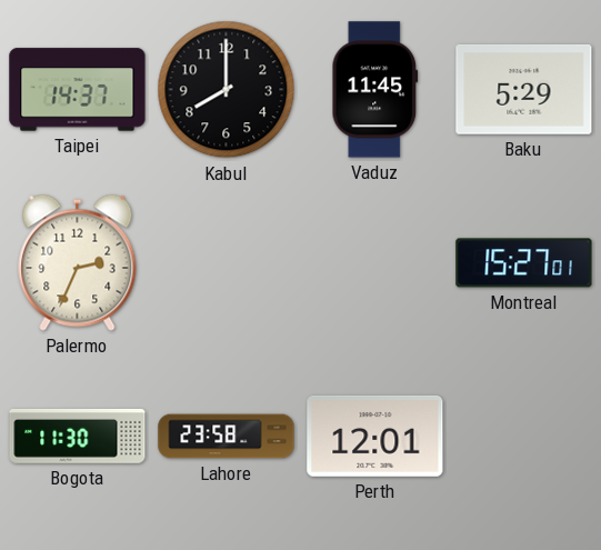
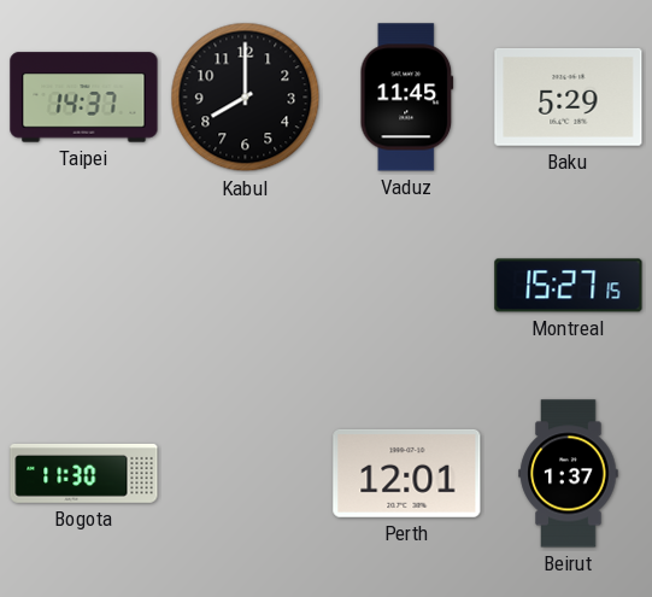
Palermo: 2:34 -> none
Montreal: 15:27:01 -> 15:27:15
Lahore: 23:58 -> none
Beirut: none -> 1:37
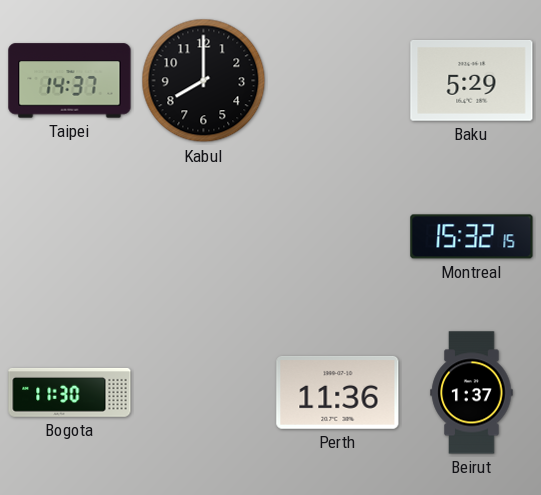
Vaduz: 11:45 -> none
Montreal: 15:27 -> 15:32
Perth: 12:01 -> 11:36
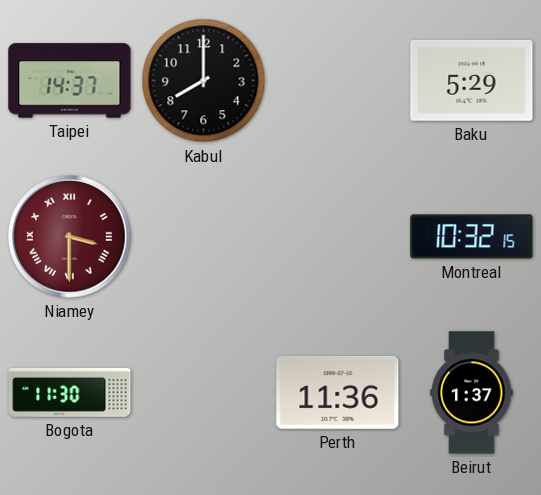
Niamey: none -> 3:30
Montreal: 15:32 -> 10:32
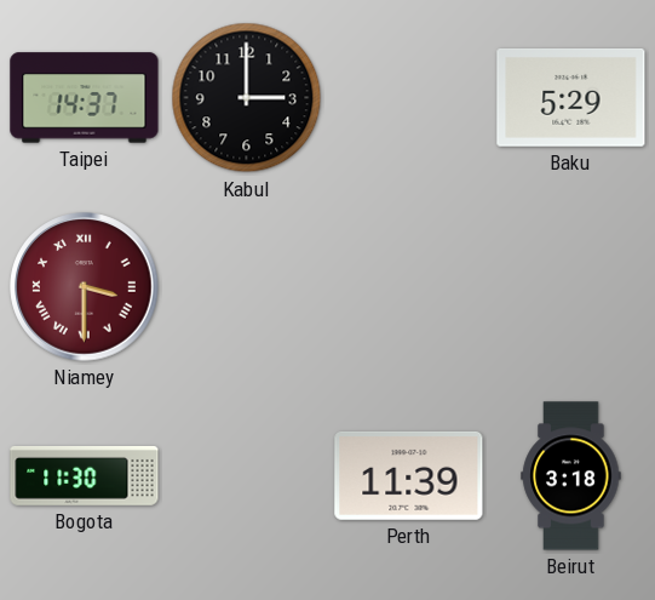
Kabul: 8:00 -> 3:00
Montreal: 10:32 -> none
Perth: 11:36 -> 11:39
Beirut: 1:37 -> 3:18
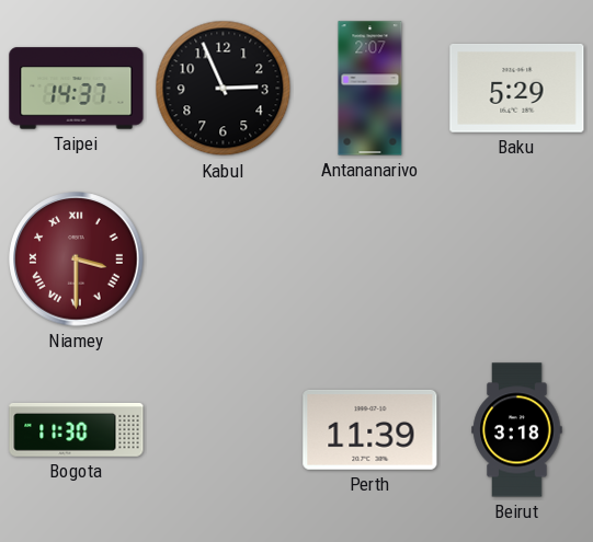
Kabul: 3:00 -> 2:56
Antananarivo: none -> 2:07
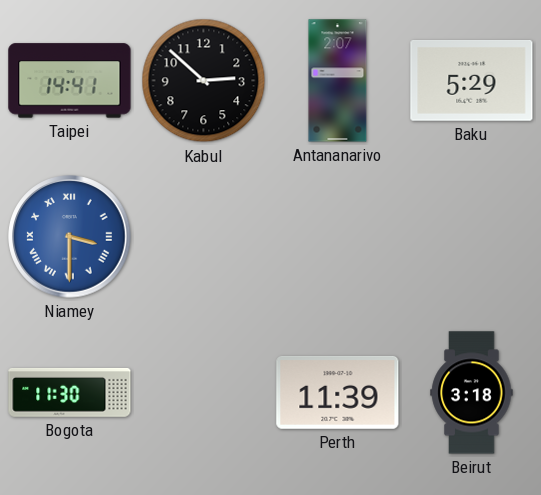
Taipei: 14:37 -> 14:41
Kabul: 2:56 -> 2:52
Niamey dial: burgundy -> blue
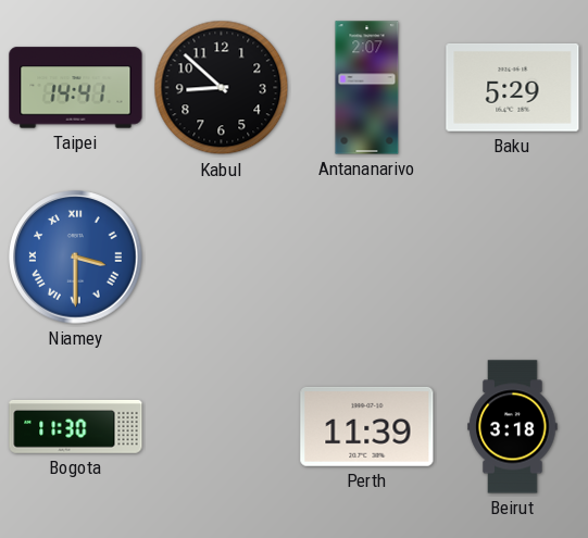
Kabul: 2:52 -> 8:52
